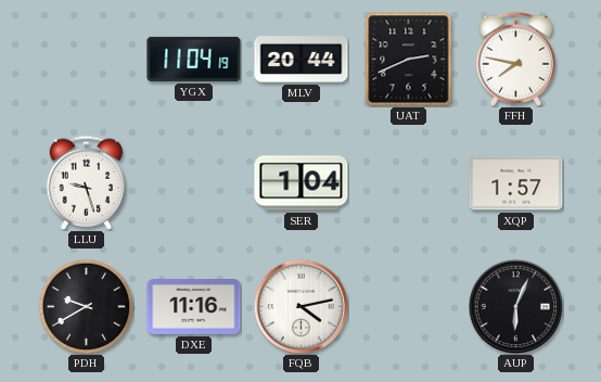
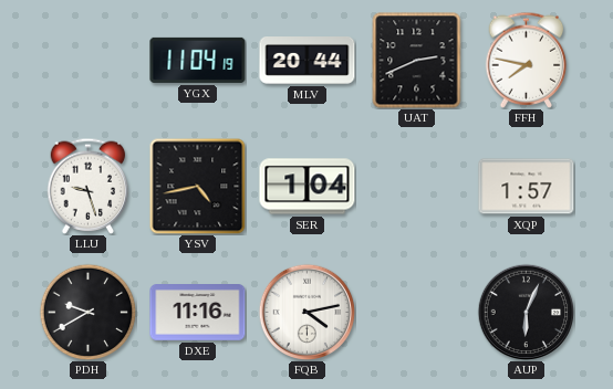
YSV: none -> 4:43
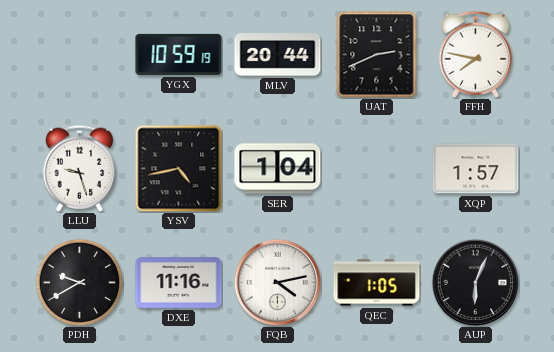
YGX: 11:04 -> 10:59
QEC: none -> 1:05
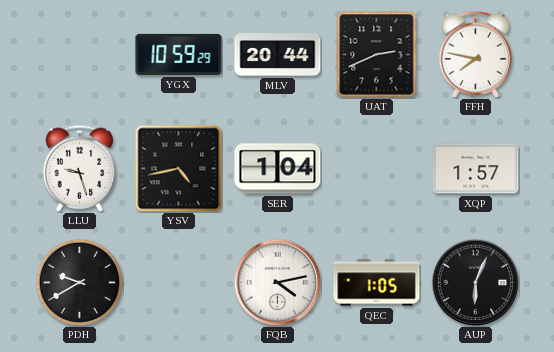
YGX: 10:59:19 -> 10:59:29
DXE: 11:16 -> none
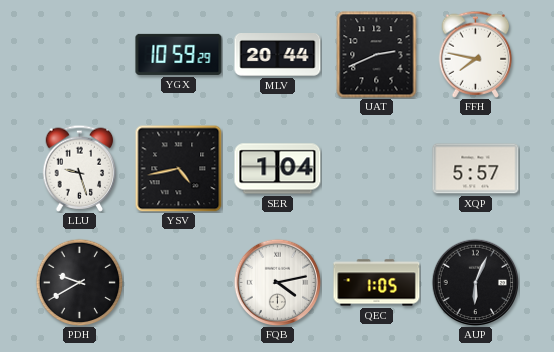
XQP: 1:57 -> 5:57
